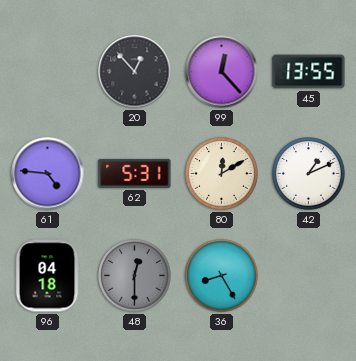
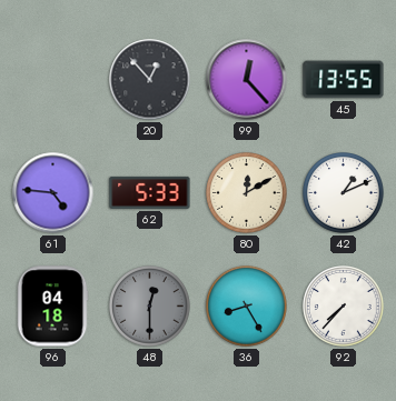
62: 5:31 -> 5:33
92: none -> 7:37
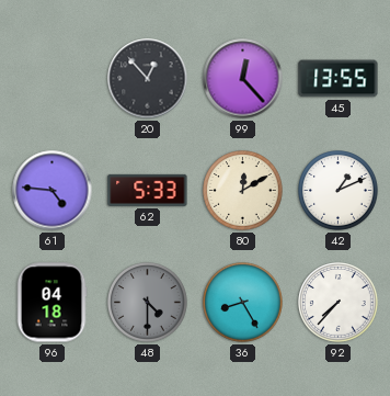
48: 12:30 -> 4:30
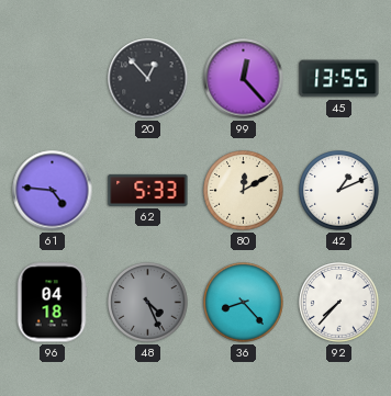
48: 4:30 -> 4:26
36: 8:25 -> 8:23
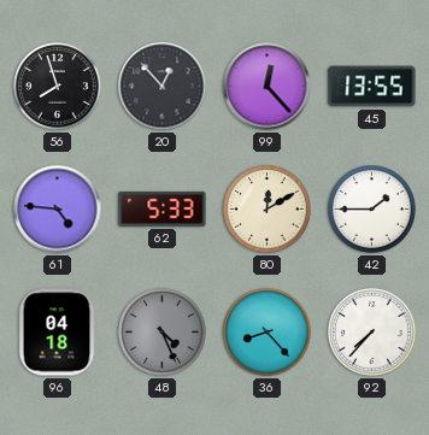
56: none -> 7:57
42: 1:11 -> 1:45
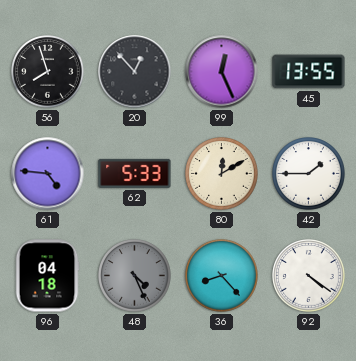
99: 12:23 -> 12:26
92: 7:37 -> 4:21
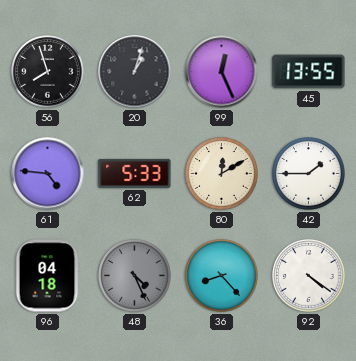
20: 12:53 -> 1:03
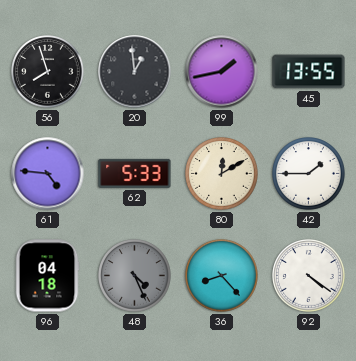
20: 1:03 -> 12:59
99: 12:26 -> 1:43
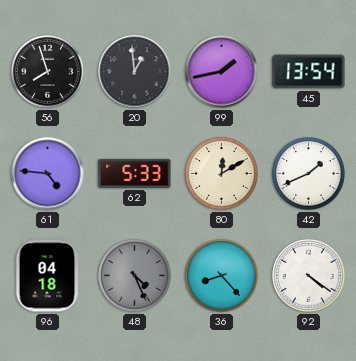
45: 13:55 -> 13:54
42: 1:45 -> 1:41
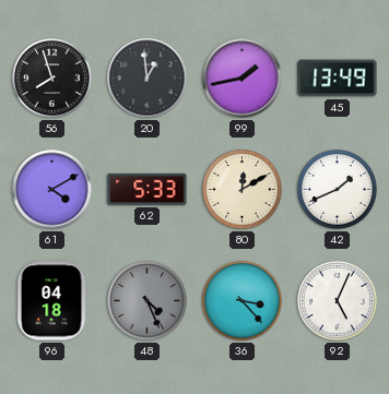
45: 13:54 -> 13:49
61: 4:46 -> 4:10
36: 8:23 -> 3:23
92: 4:21 -> 5:04
